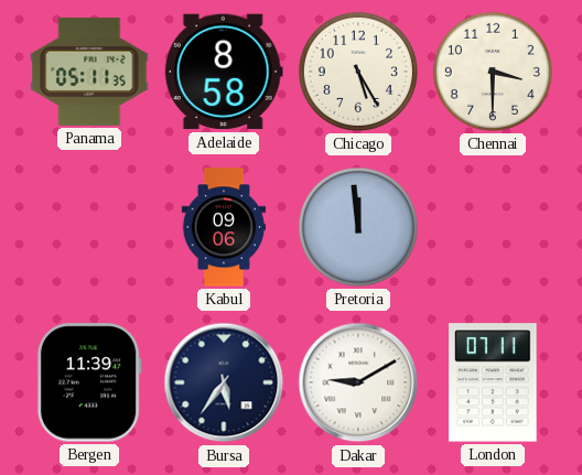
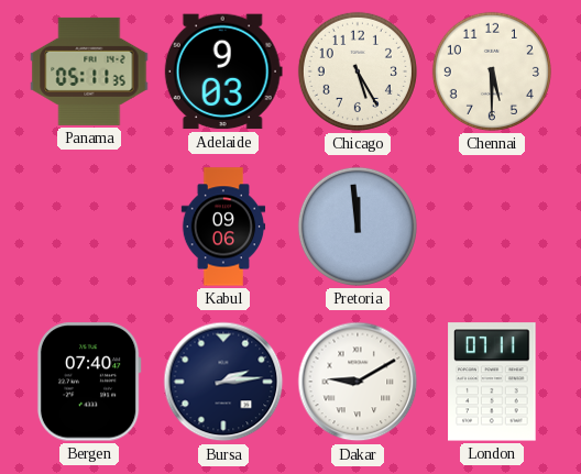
Adelaide: 8:58 -> 9:03
Chennai: 3:30 -> 5:30
Bergen: 11:39 -> 07:40
Bursa: 5:36 -> 2:14
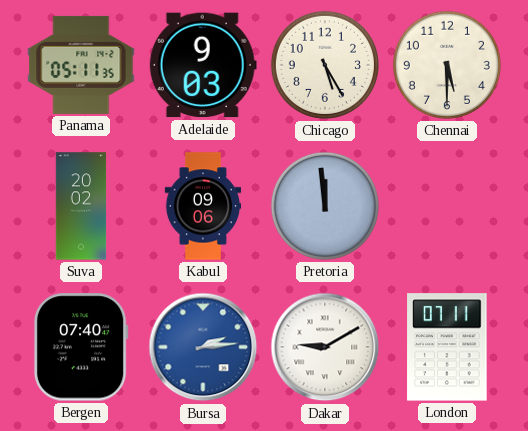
Suva: none -> 20:02
Bursa dial: navy -> blue
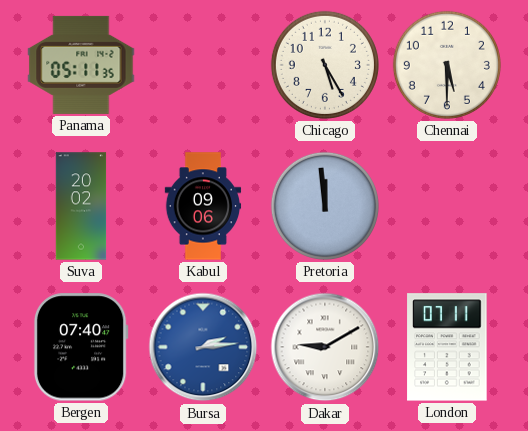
Adelaide: 9:03 -> none
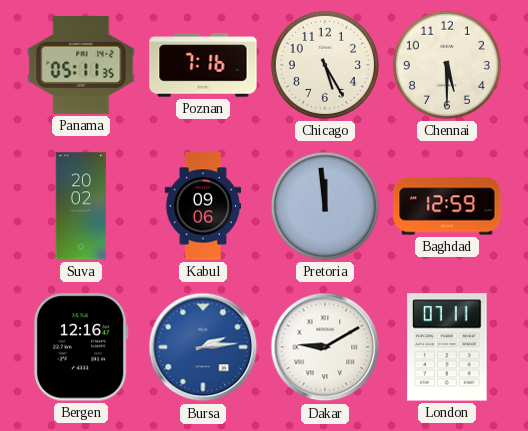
Poznan: none -> 7:16
Baghdad: none -> 12:59
Bergen: 07:40 -> 12:16
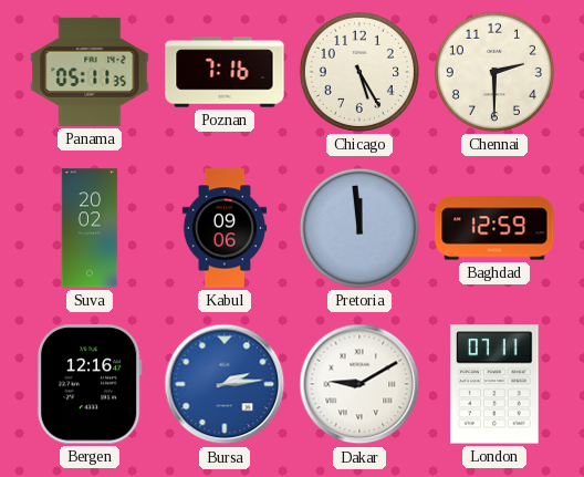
Chennai: 5:30 -> 2:30
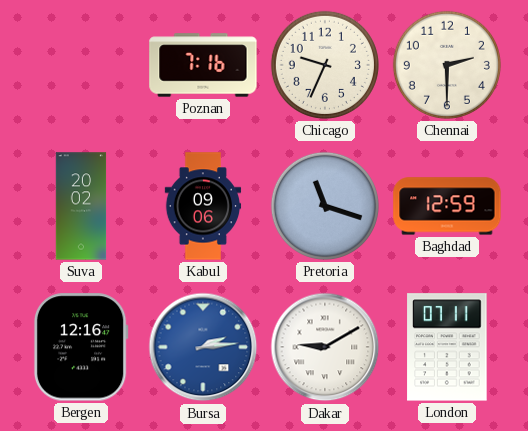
Panama: 05:11 -> none
Chicago: 5:25 -> 9:34
Pretoria: 11:59 -> 11:18
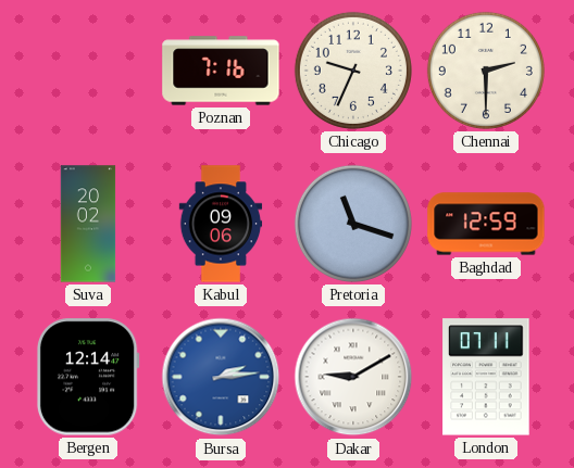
Bergen: 12:16 -> 12:14
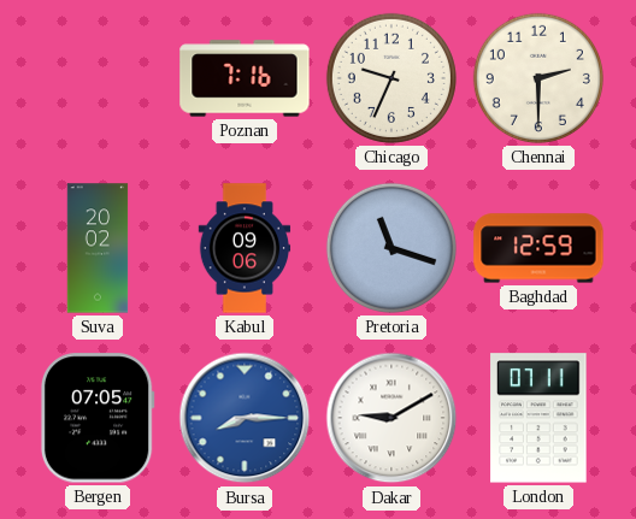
Bergen: 12:14 -> 07:05
Bursa: 2:14 -> 8:15
